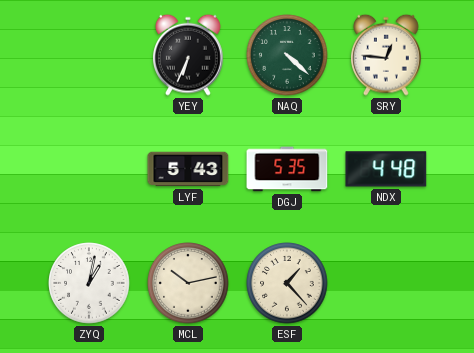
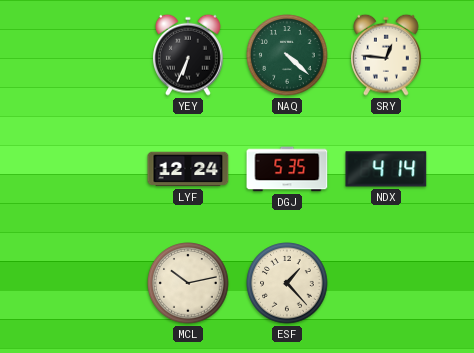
LYF: 5:43 -> 12:24
NDX: 4:48 -> 4:14
ZYQ: 1:02 -> none
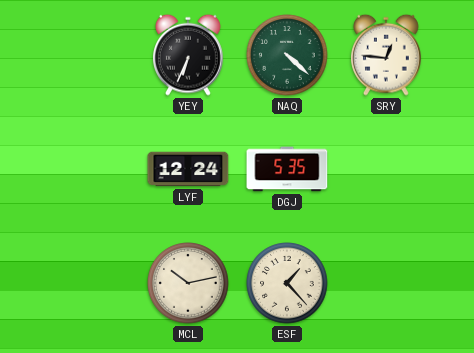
NDX: 4:14 -> none
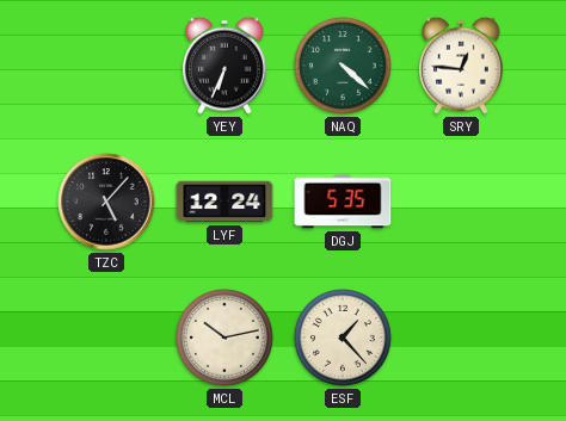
TZC: none -> 5:07
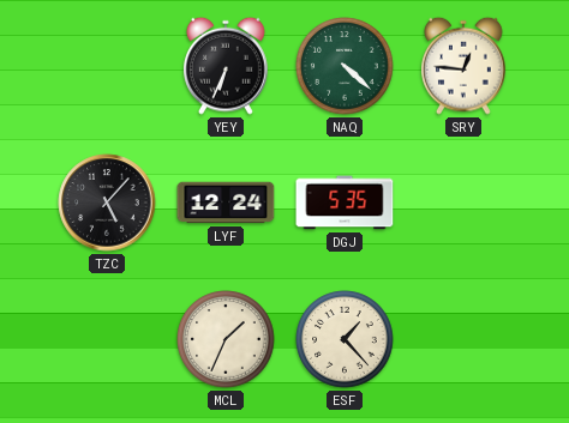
MCL: 10:13 -> 1:34
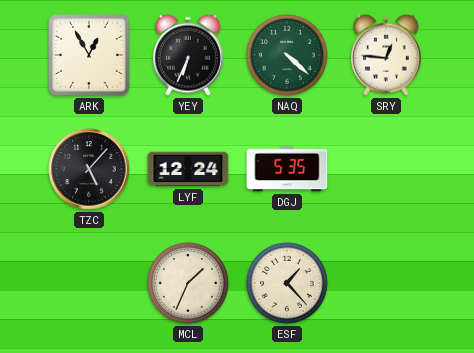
ARK: none -> 12:55
